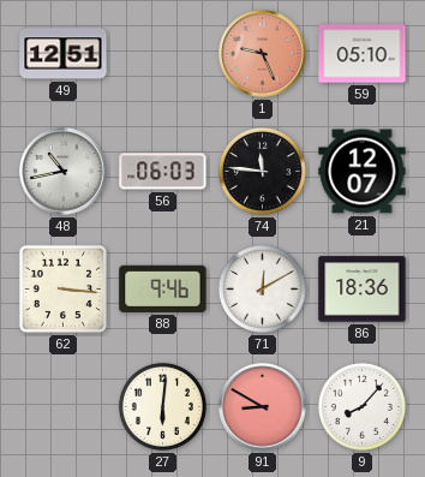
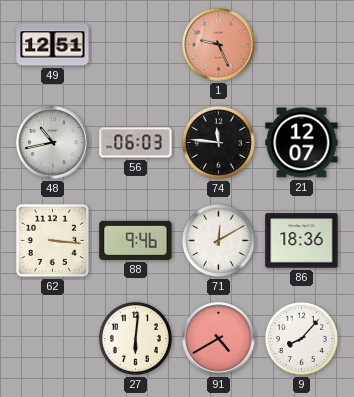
59: 05:10 -> none
91: 8:50 -> 4:40
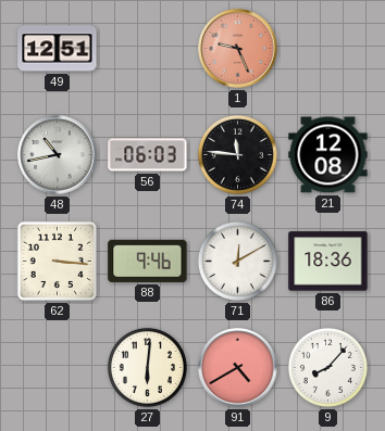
21: 12:07 -> 12:08
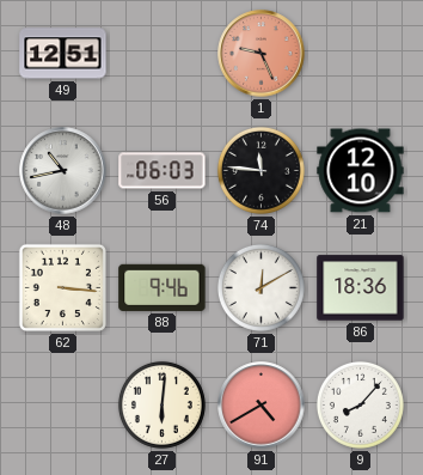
21: 12:08 -> 12:10
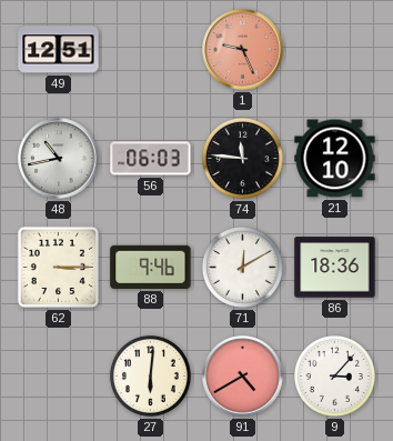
62: 3:16 -> 3:15
9: 8:07 -> 3:07
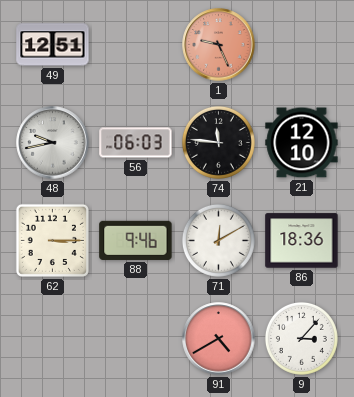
48: 10:43 -> 9:43
27: 6:01 -> none
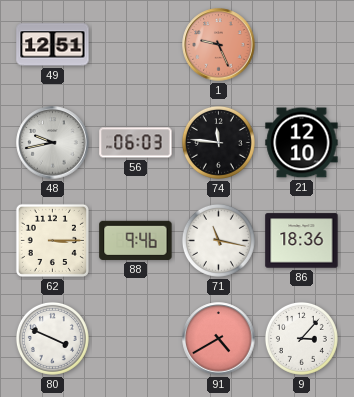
71: 12:10 -> 11:17
80: none -> 3:49
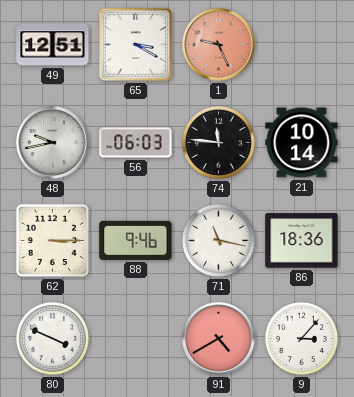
65: none -> 3:20
21: 12:10 -> 10:14
